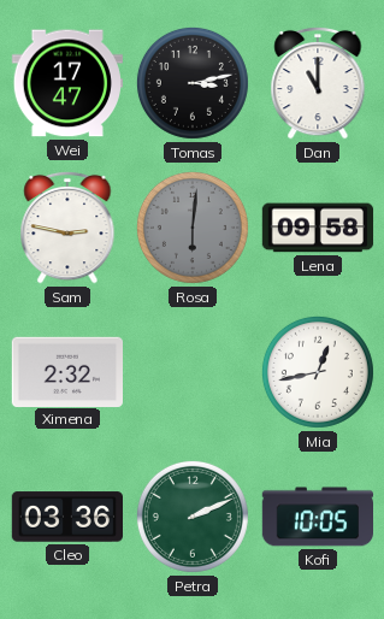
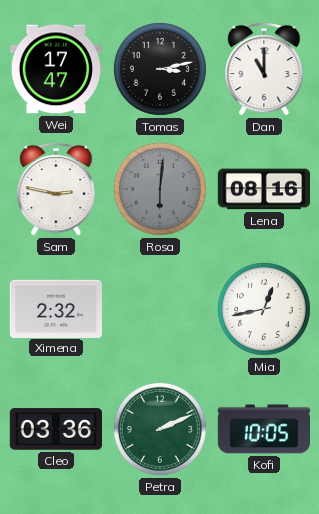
Lena: 09:58 -> 08:16
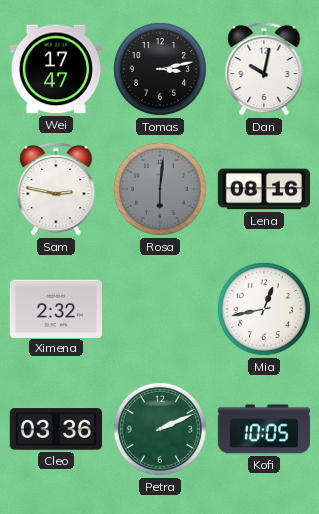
Dan: 11:00 -> 10:02
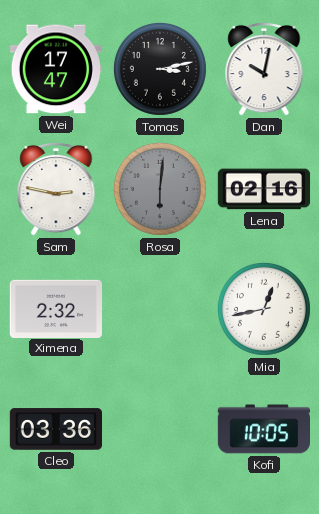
Lena: 08:16 -> 02:16
Petra: 2:11 -> none
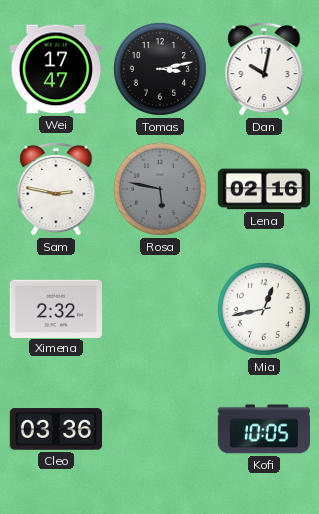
Rosa: 6:01 -> 5:47
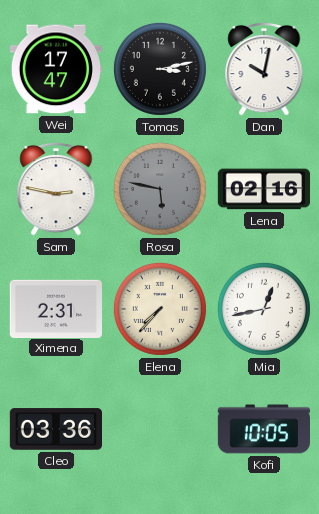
Ximena: 2:32 -> 2:31
Elena: none -> 7:37
